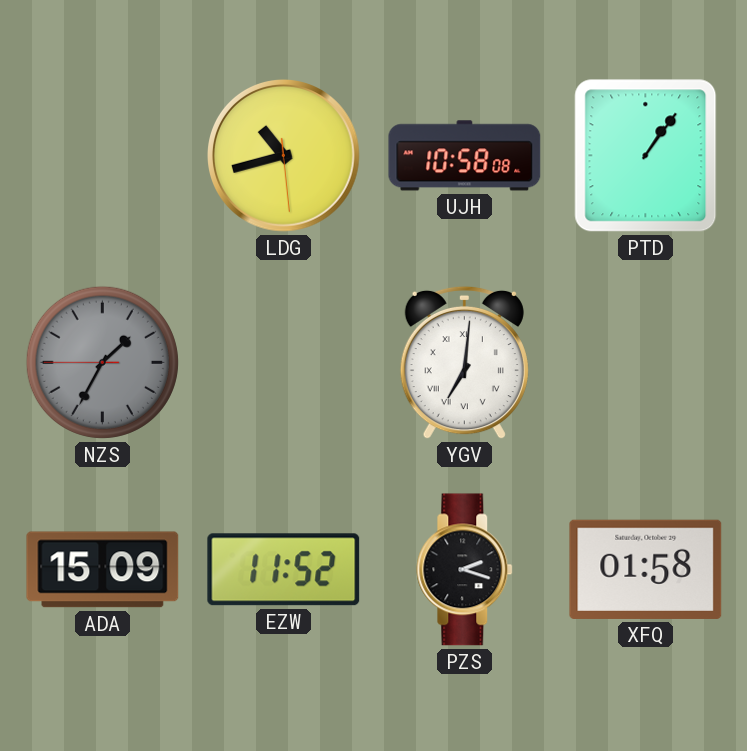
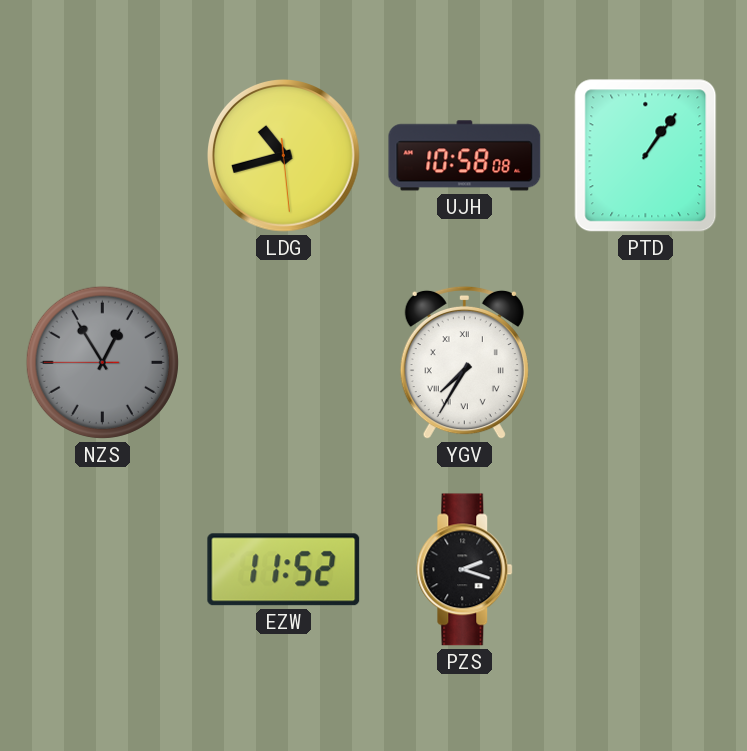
NZS: 1:34 -> 12:54
YGV: 7:01 -> 7:35
ADA: 15:09 -> none
XFQ: 01:58 -> none
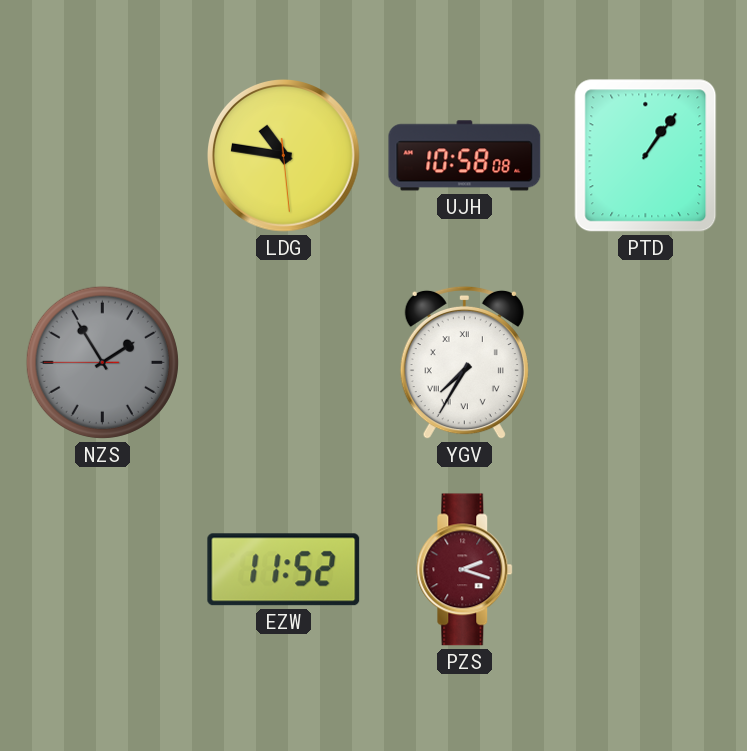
LDG: 10:42 -> 10:46
NZS: 12:54 -> 1:54
PZS dial: black -> burgundy
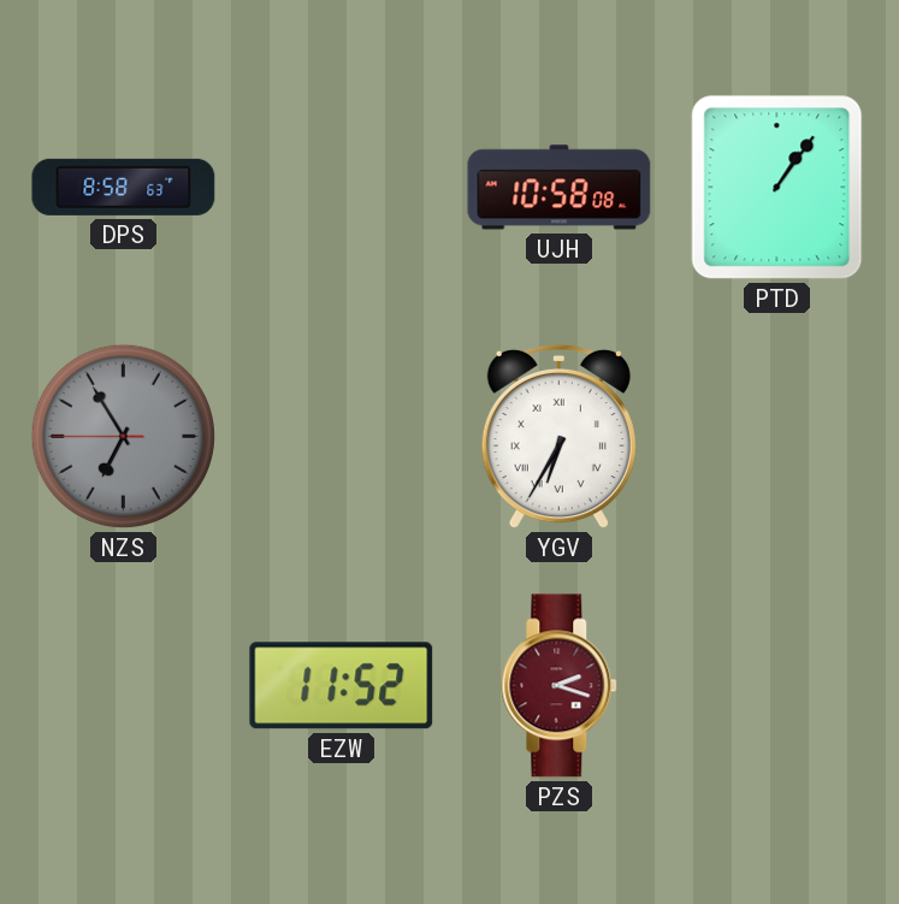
DPS: none -> 8:58
LDG: 10:46 -> none
NZS: 1:54 -> 6:54
YGV: 7:35 -> 6:35
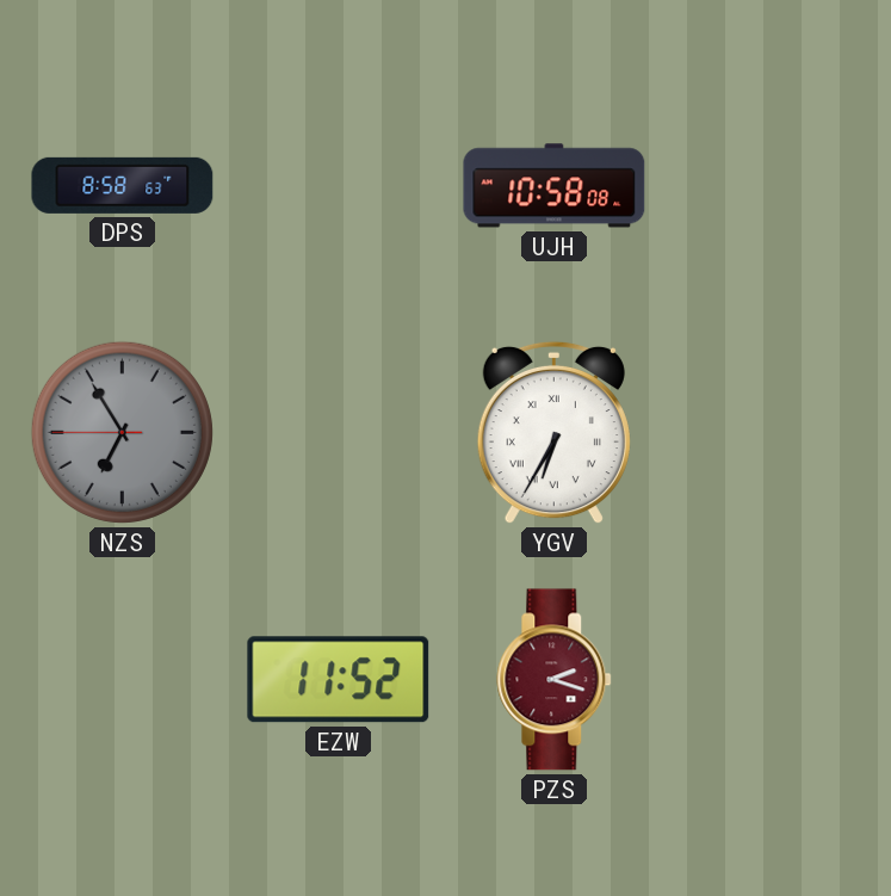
PTD: 1:06 -> none
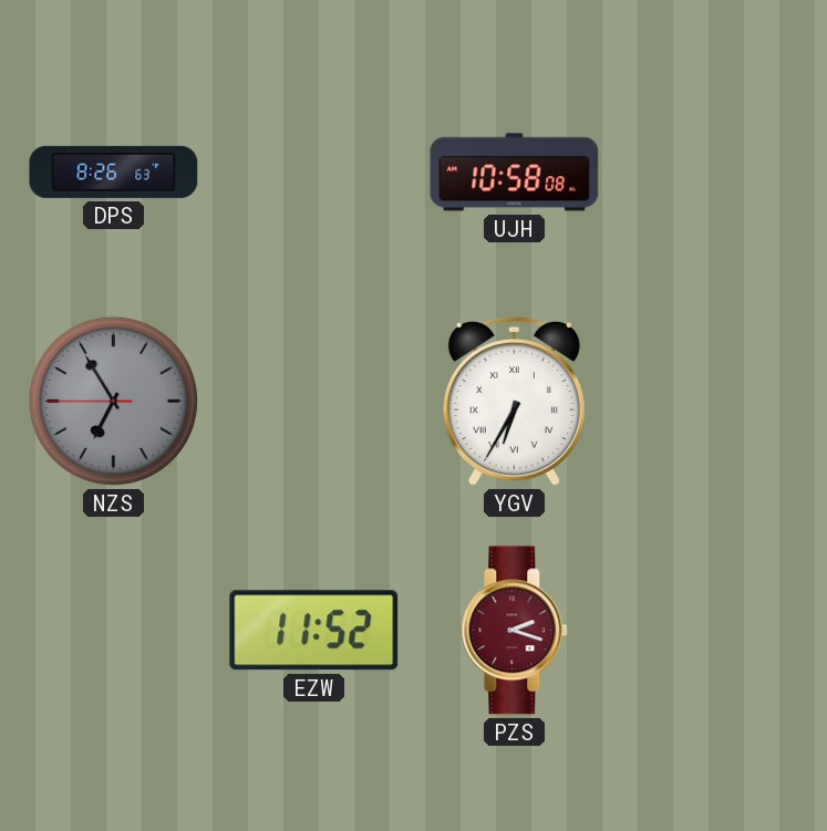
DPS: 8:58 -> 8:26
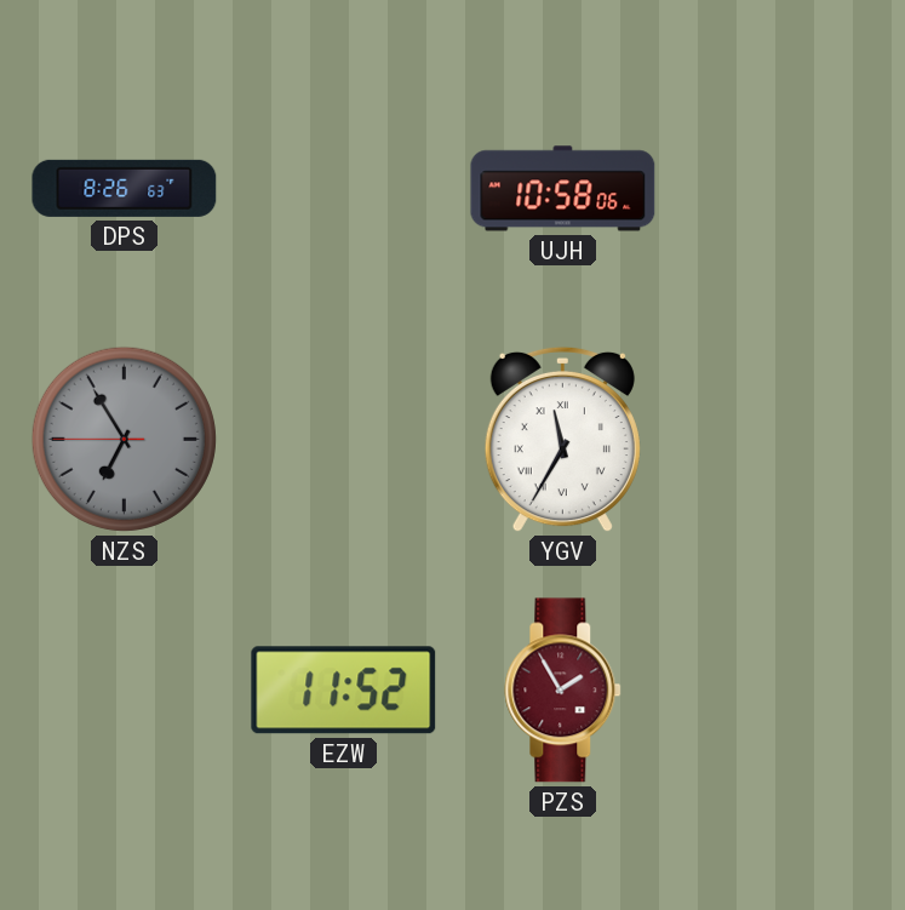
UJH: 10:58:08 -> 10:58:06
YGV: 6:35 -> 11:35
PZS: 2:18 -> 1:55
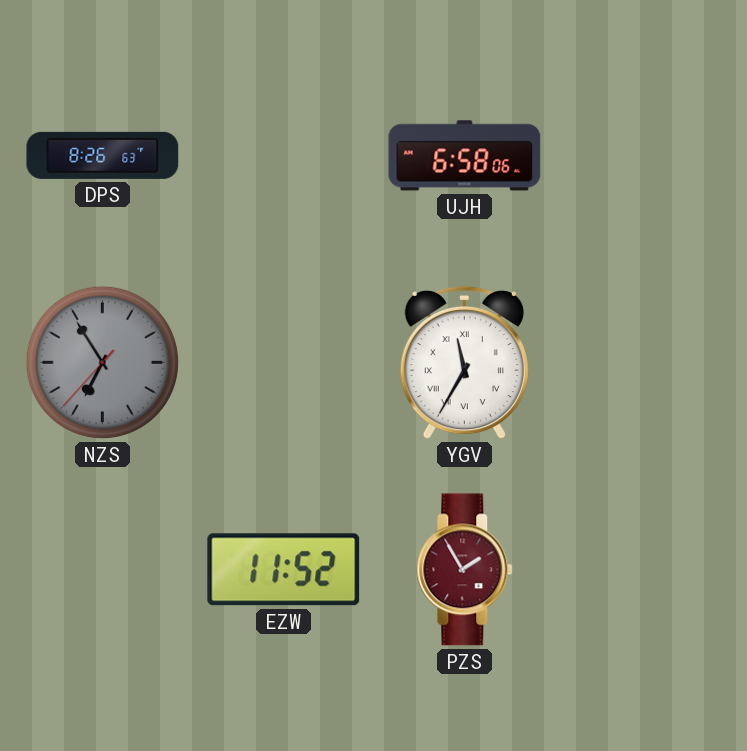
UJH: 10:58 -> 6:58
NZS: 6:54:45 -> 6:54:37
